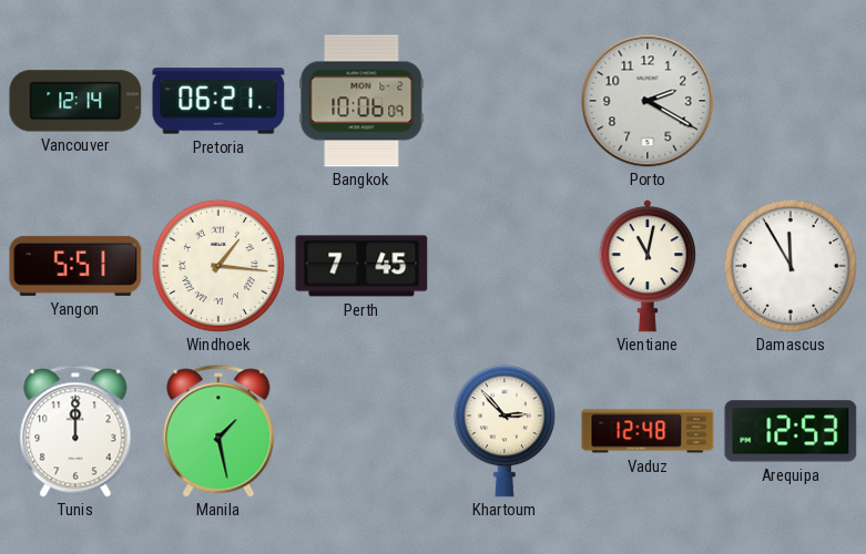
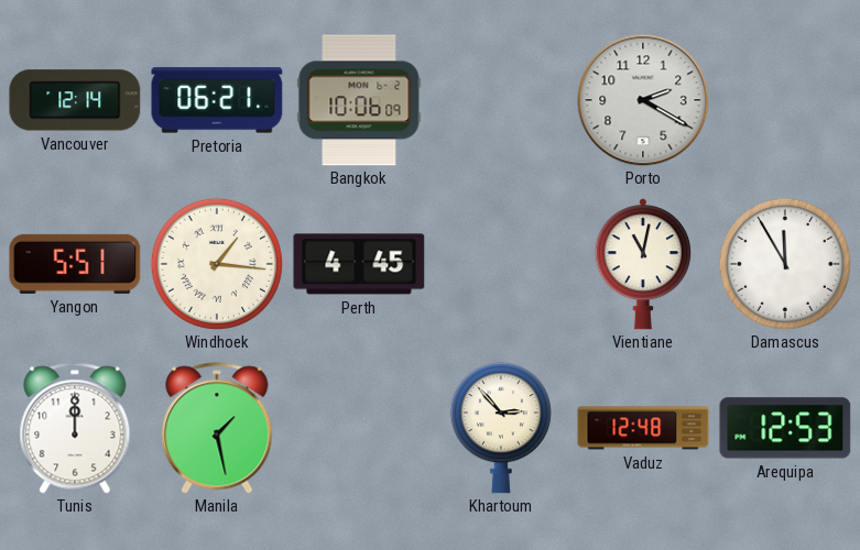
Perth: 7:45 -> 4:45
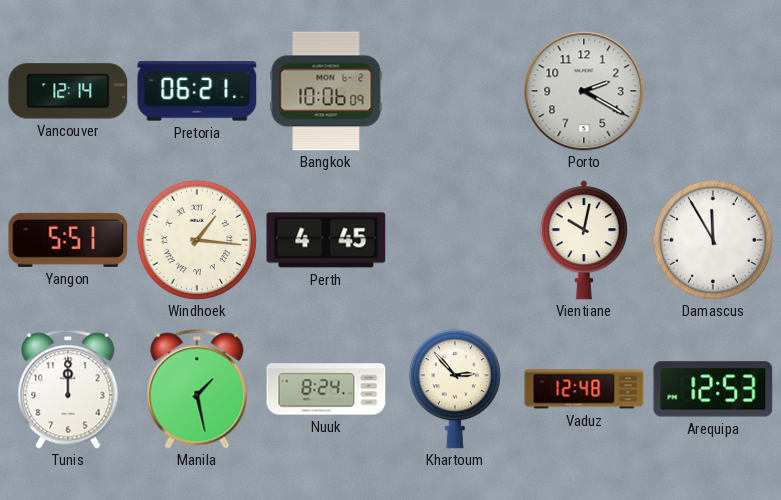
Vientiane: 11:02 -> 10:02
Nuuk: none -> 8:24
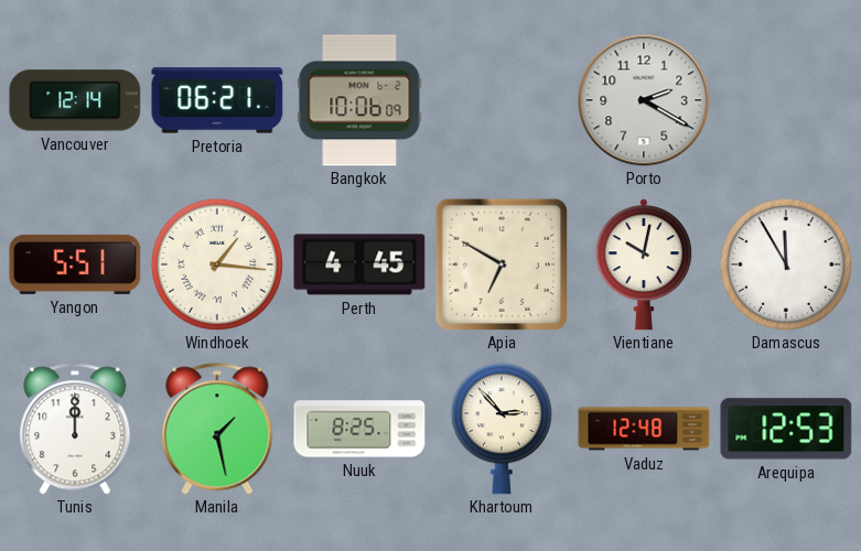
Apia: none -> 6:50
Nuuk: 8:24 -> 8:25
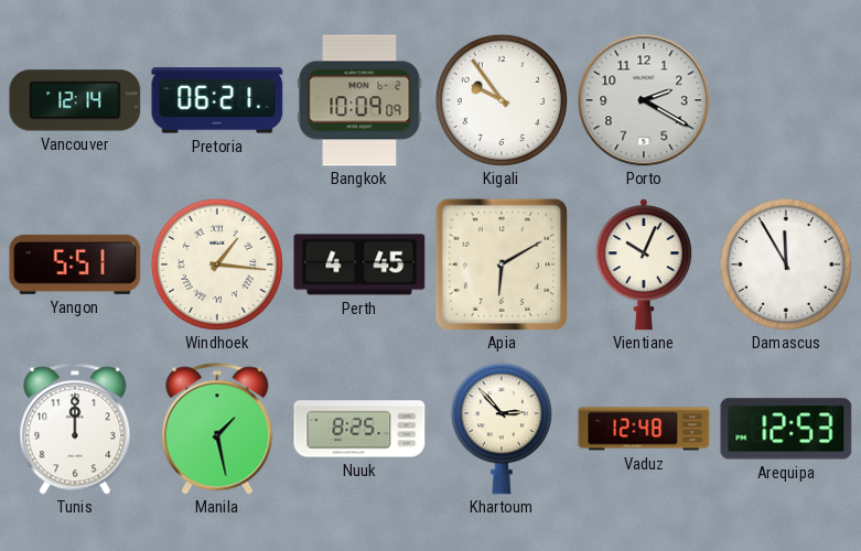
Bangkok: 10:06 -> 10:09
Kigali: none -> 9:54
Apia: 6:50 -> 6:10
Vientiane: 10:02 -> 10:04
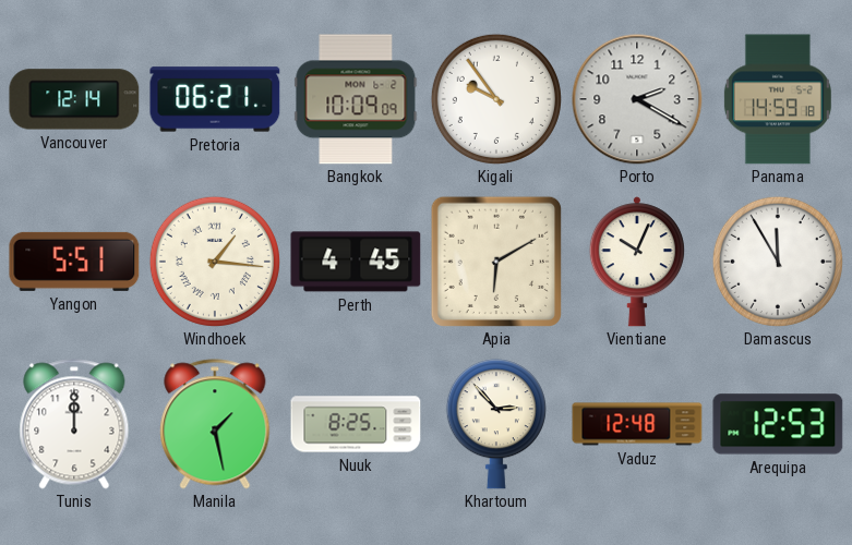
Panama: none -> 14:59
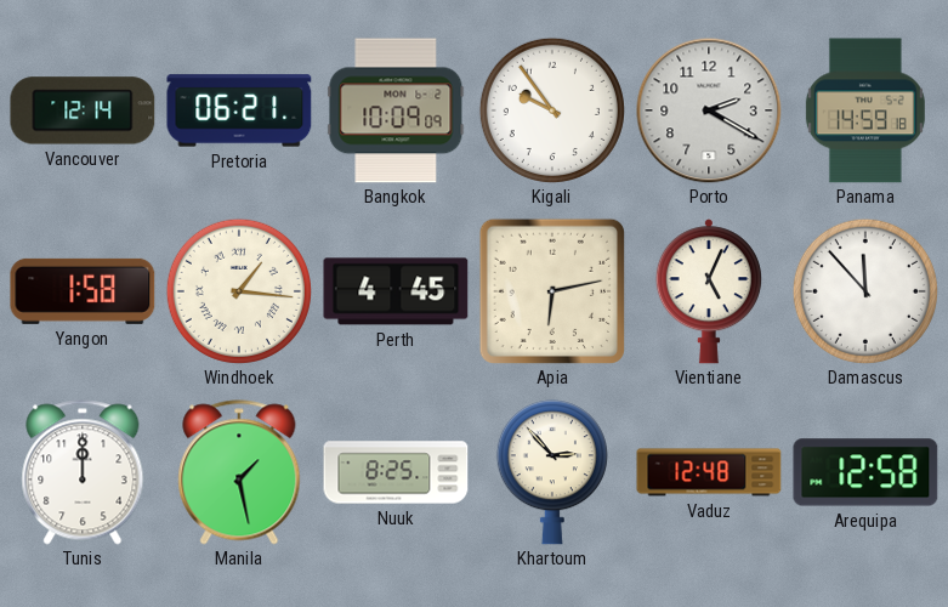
Yangon: 5:51 -> 1:58
Apia: 6:10 -> 6:13
Vientiane: 10:04 -> 5:04
Damascus: 11:55 -> 11:53
Arequipa: 12:53 -> 12:58
